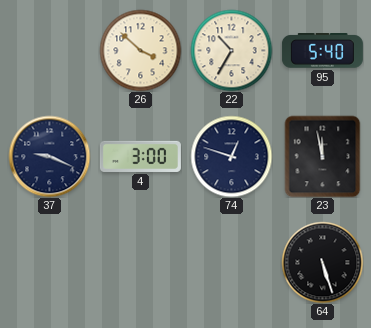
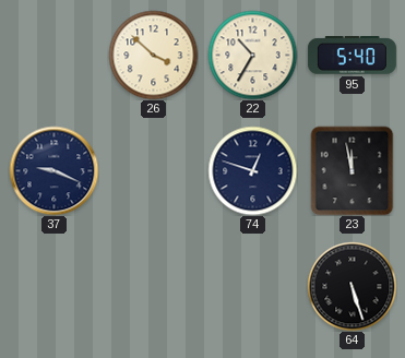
4: 3:00 -> none
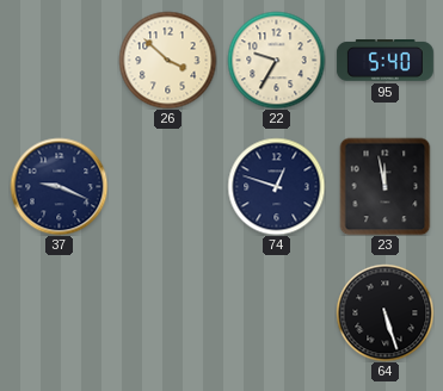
22: 10:35 -> 9:35
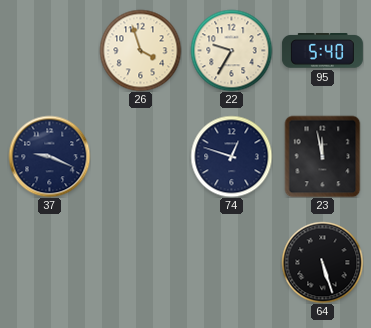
26: 3:52 -> 3:57
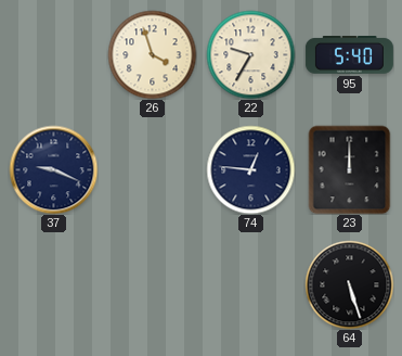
74: 12:48 -> 12:46
23: 11:58 -> 12:00
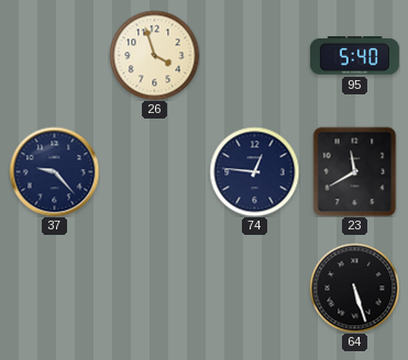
22: 9:35 -> none
37: 9:19 -> 9:23
23: 12:00 -> 11:40
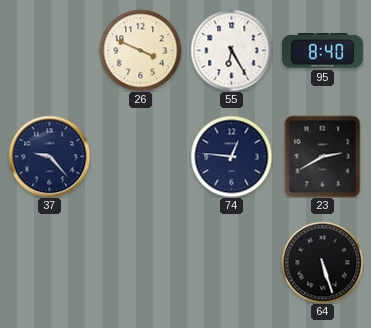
26: 3:57 -> 3:49
55: none -> 6:25
95: 5:40 -> 8:40
23: 11:40 -> 2:40
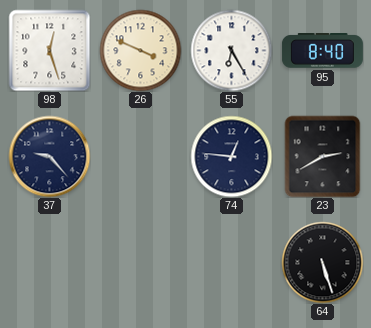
98: none -> 12:27
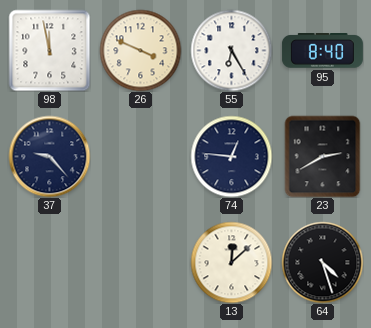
98: 12:27 -> 11:58
13: none -> 12:08
64: 5:27 -> 4:27
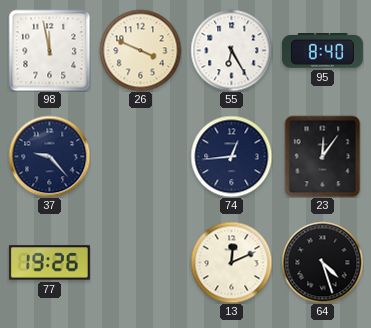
74: 12:46 -> 12:44
23: 2:40 -> 12:06
77: none -> 19:26
13: 12:08 -> 12:11
